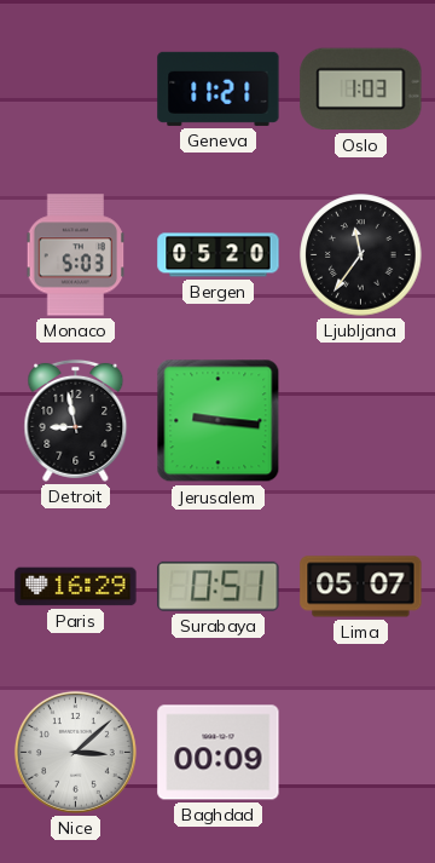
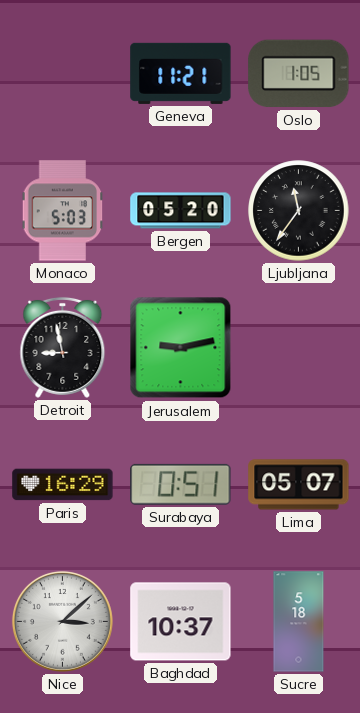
Oslo: 1:03 -> 1:05
Jerusalem: 9:16 -> 9:13
Baghdad: 00:09 -> 10:37
Sucre: none -> 5:18
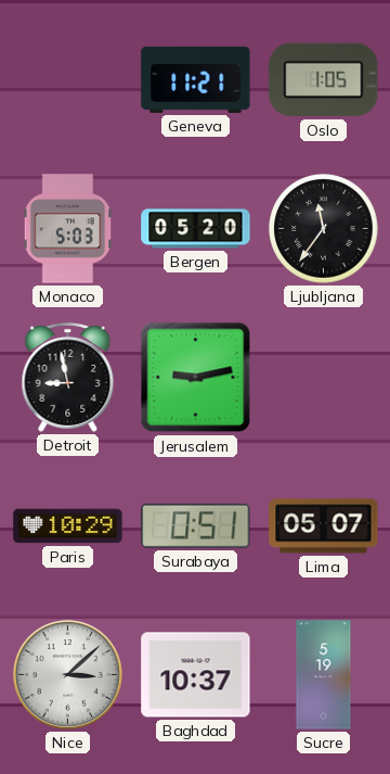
Paris: 16:29 -> 10:29
Sucre: 5:18 -> 5:19
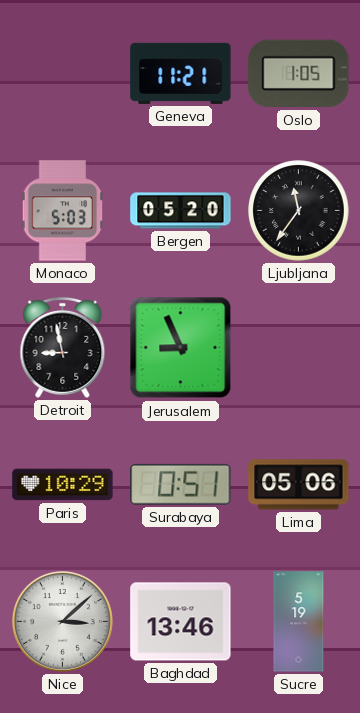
Jerusalem: 9:13 -> 8:56
Lima: 05:07 -> 05:06
Baghdad: 10:37 -> 13:46
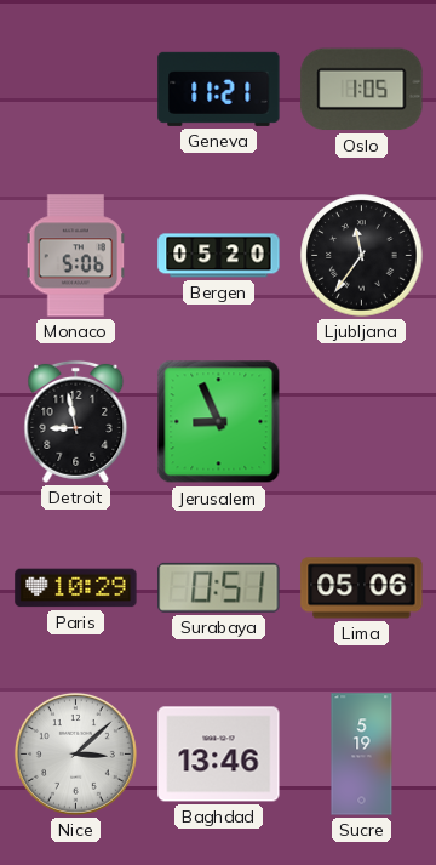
Monaco: 5:03 -> 5:06
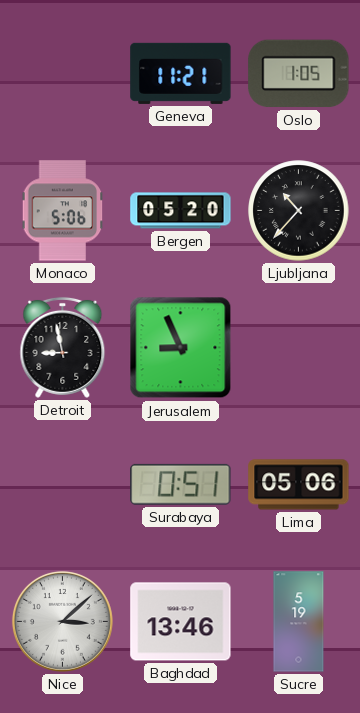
Ljubljana: 11:36 -> 10:37
Paris: 10:29 -> none
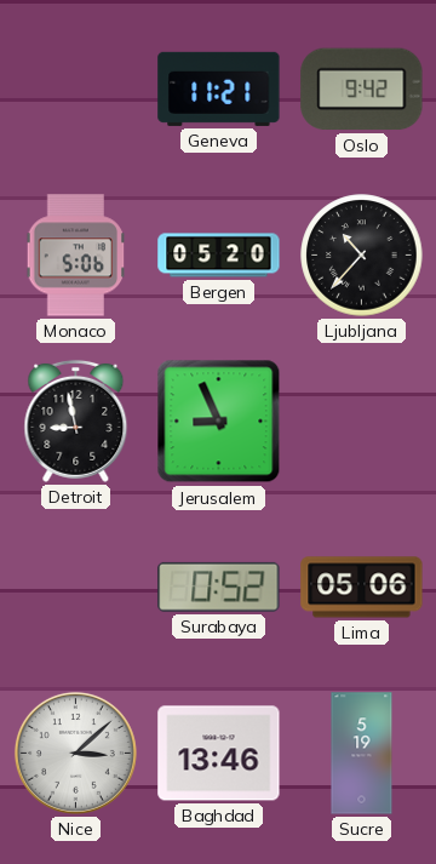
Oslo: 1:05 -> 9:42
Surabaya: 0:51 -> 0:52
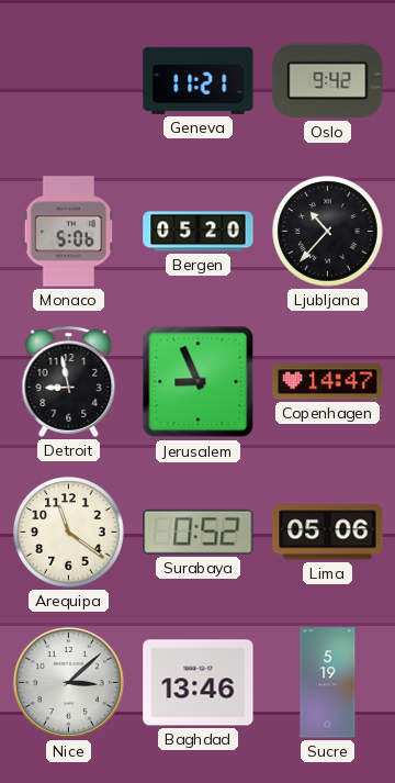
Copenhagen: none -> 14:47
Arequipa: none -> 11:21
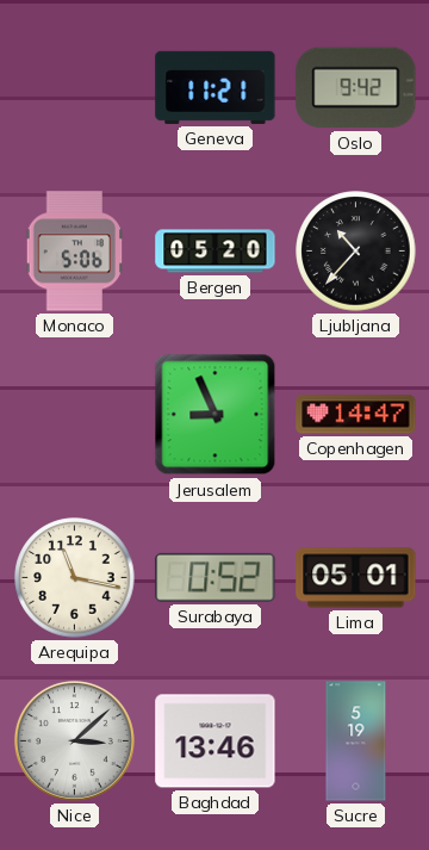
Detroit: 8:58 -> none
Arequipa: 11:21 -> 11:17
Lima: 05:06 -> 05:01
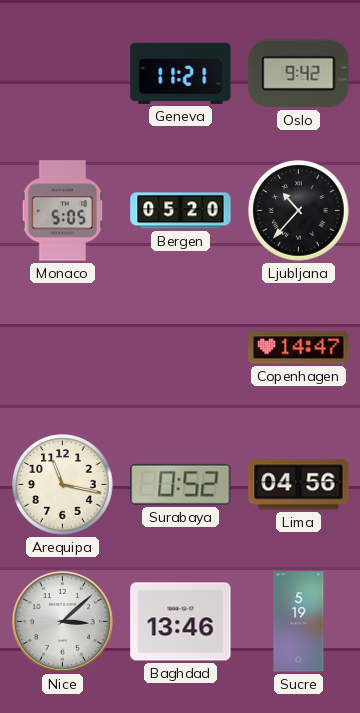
Monaco: 5:06 -> 5:05
Jerusalem: 8:56 -> none
Lima: 05:01 -> 04:56
